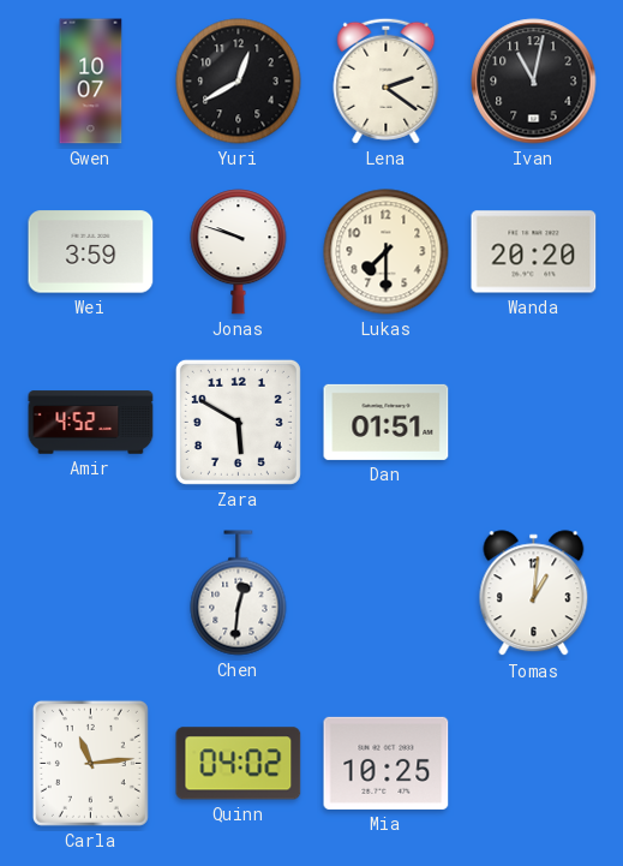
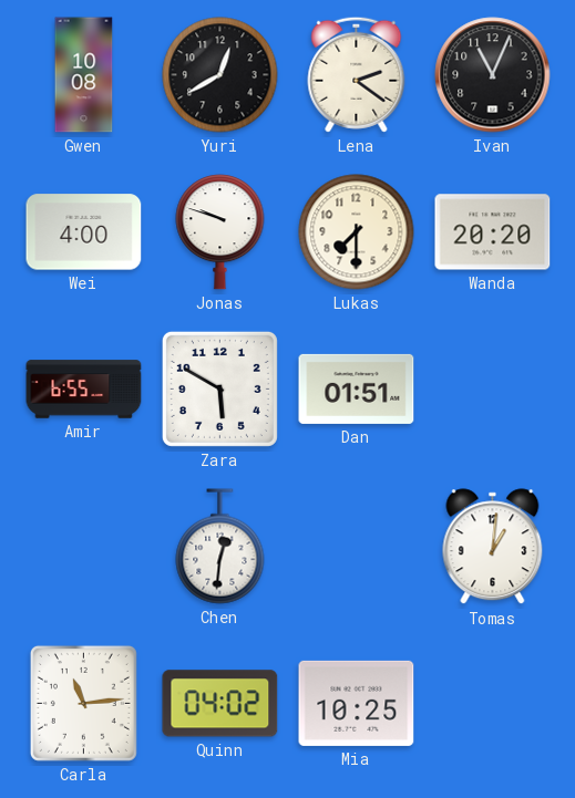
Gwen: 10:07 -> 10:08
Ivan: 11:02 -> 11:04
Wei: 3:59 -> 4:00
Amir: 4:52 -> 6:55
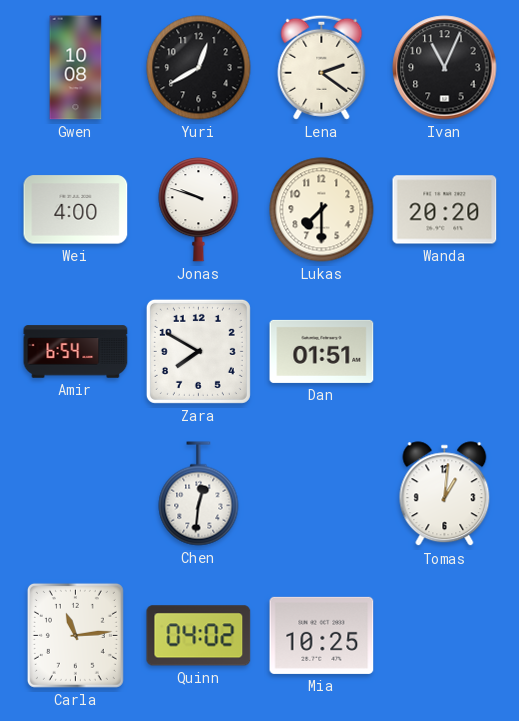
Amir: 6:55 -> 6:54
Zara: 5:50 -> 7:50
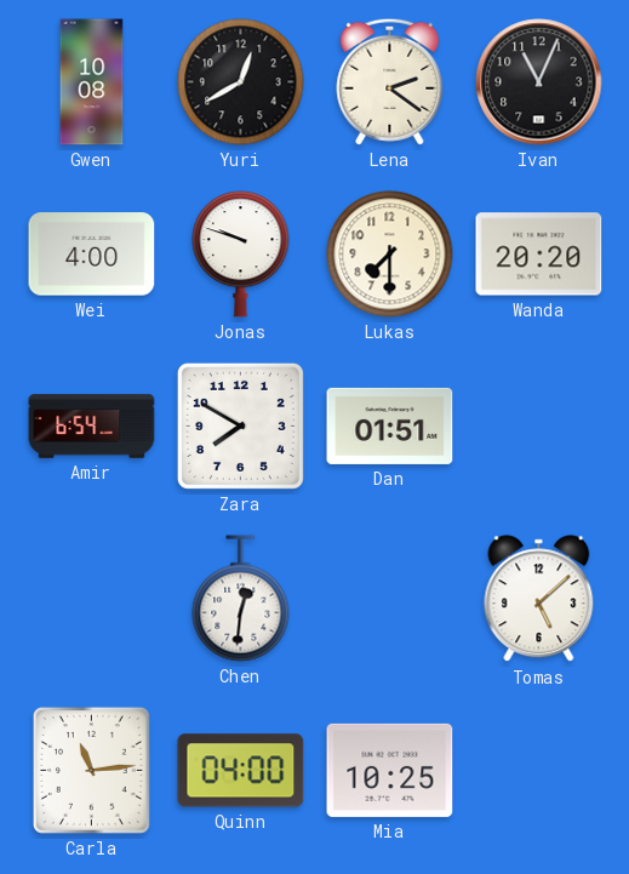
Tomas: 1:01 -> 5:08
Quinn: 04:02 -> 04:00
